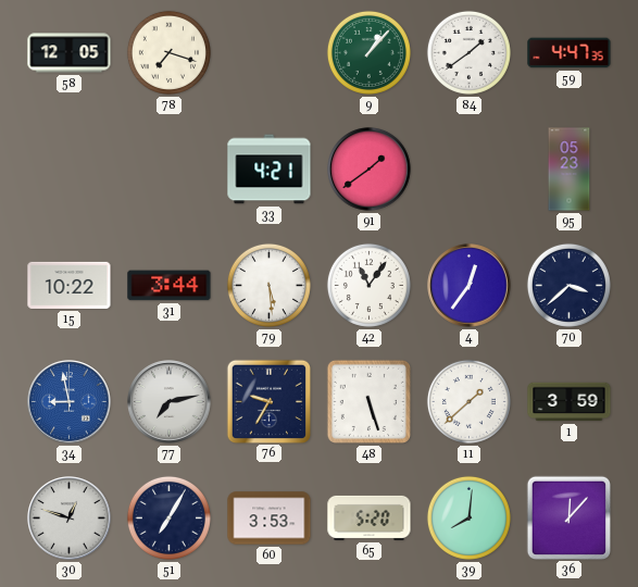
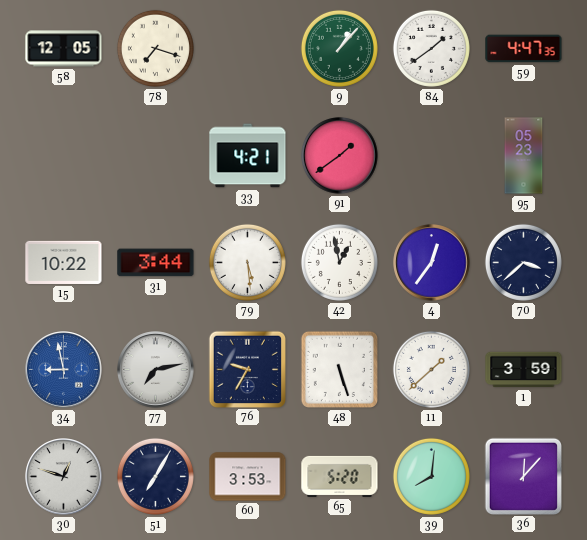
42: 11:06 -> 12:58
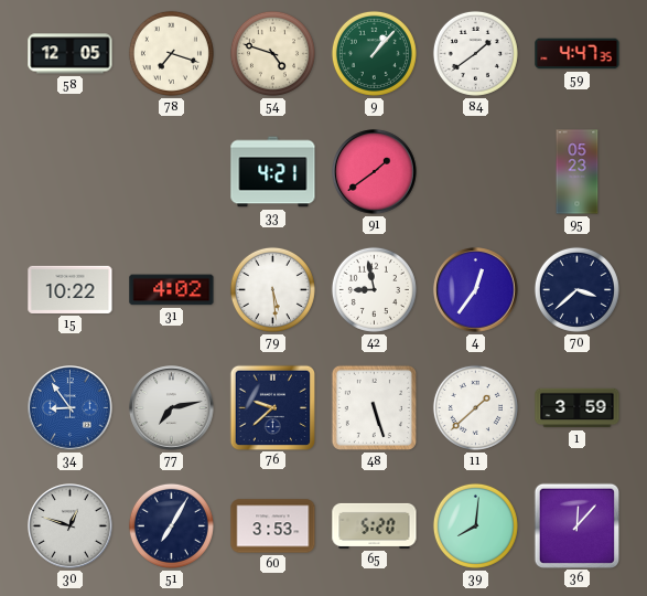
54: none -> 4:48
31: 3:44 -> 4:02
42: 12:58 -> 8:58
34: 8:58 -> 8:54
76: 9:35 -> 9:38
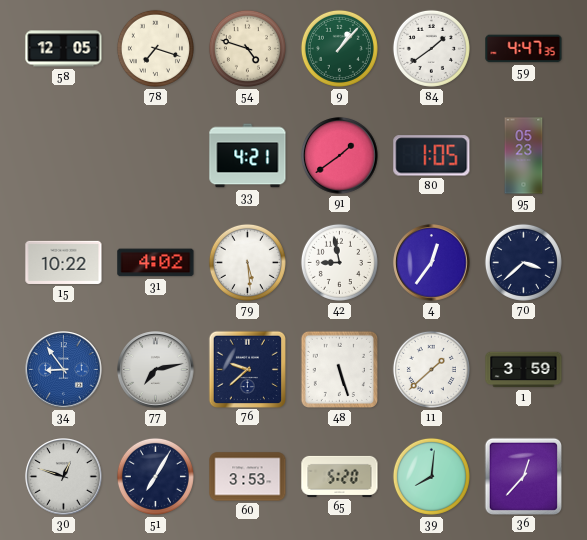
80: none -> 1:05
36: 12:07 -> 12:37
